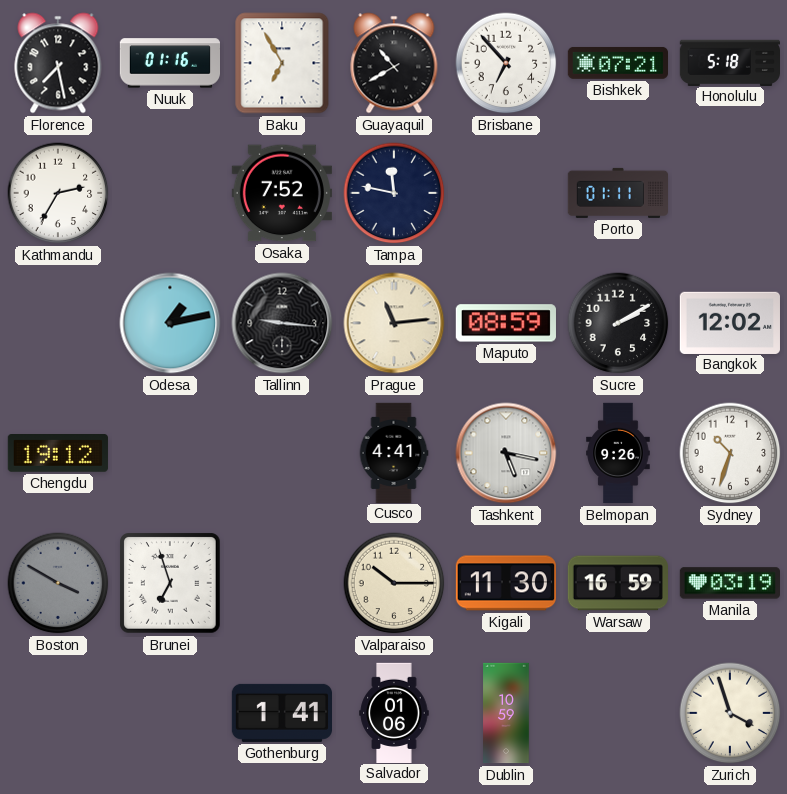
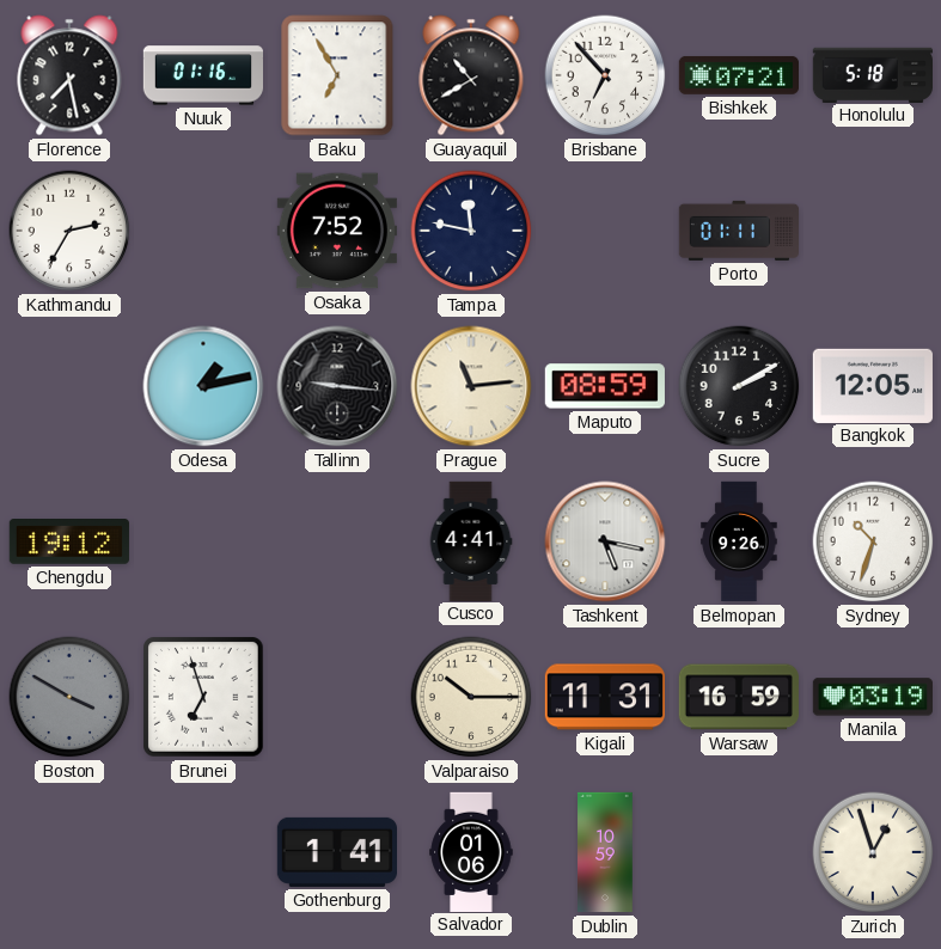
Bangkok: 12:02 -> 12:05
Kigali: 11:30 -> 11:31
Zurich: 3:57 -> 12:57
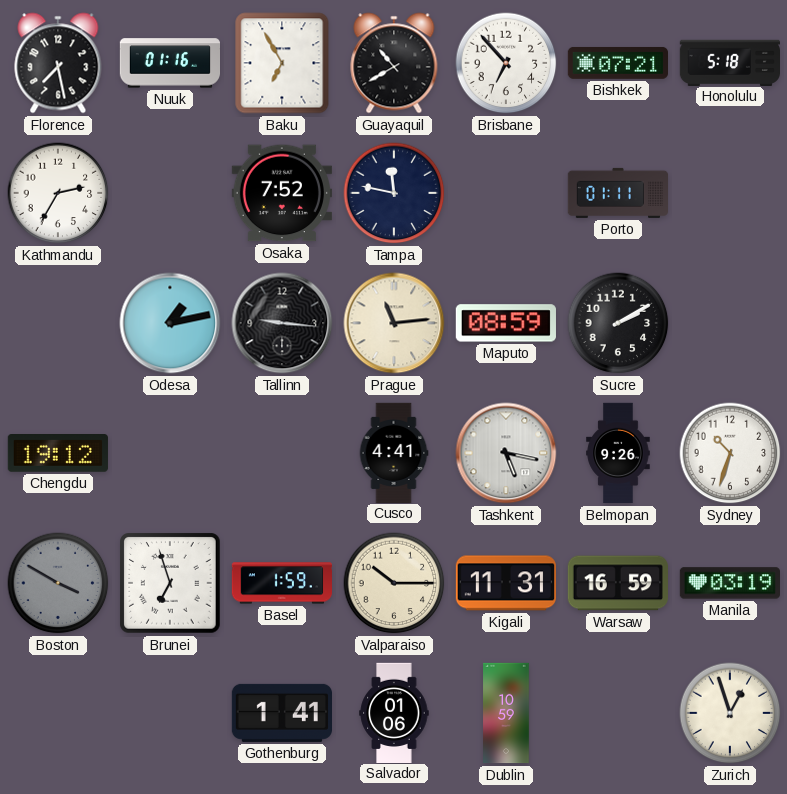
Bangkok: 12:05 -> none
Basel: none -> 1:59
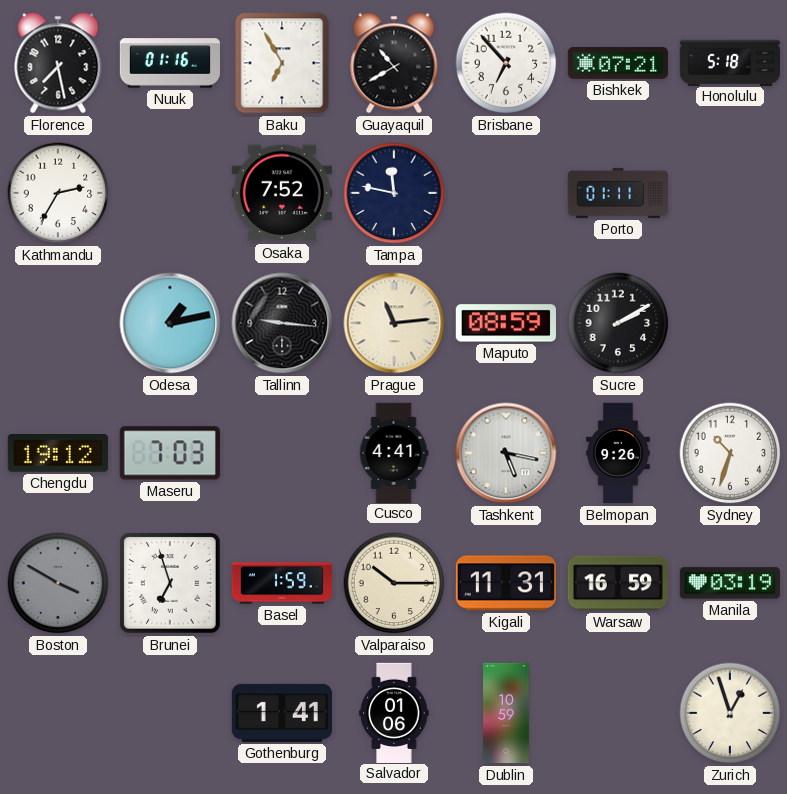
Maseru: none -> 7:03
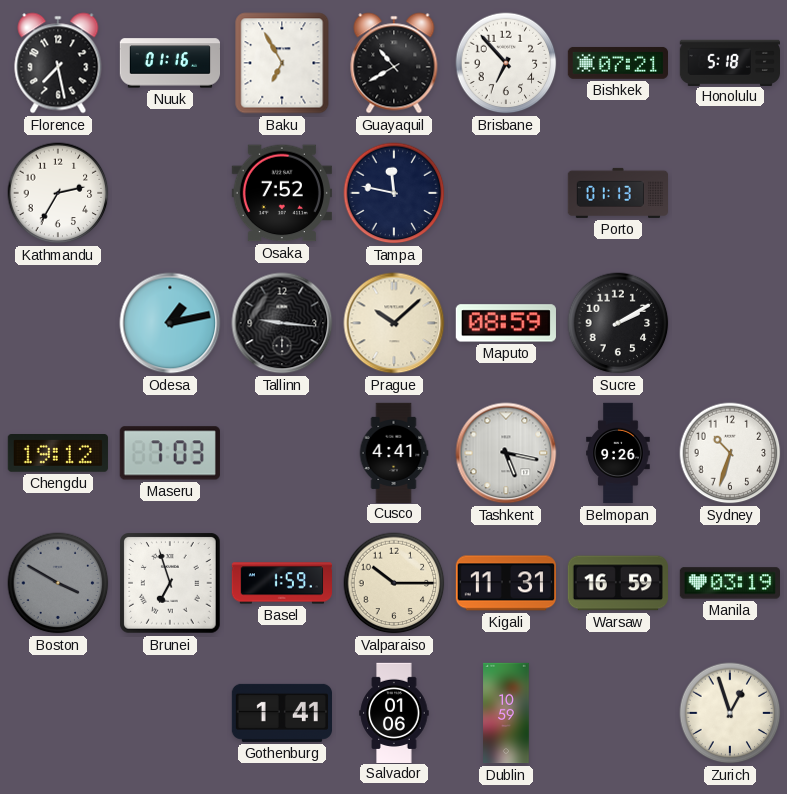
Porto: 01:11 -> 01:13
Prague: 11:14 -> 10:08
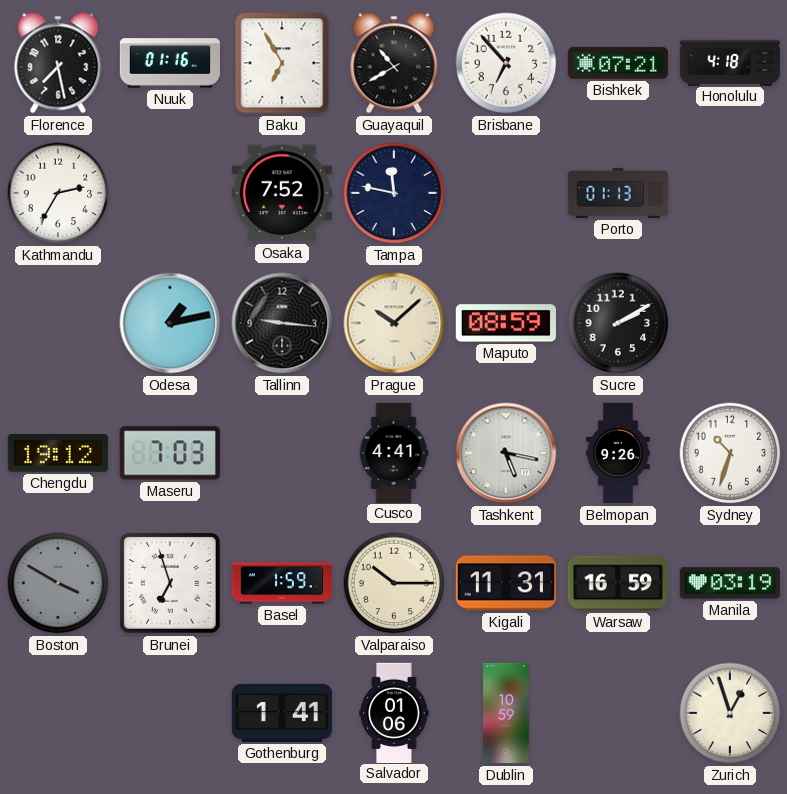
Honolulu: 5:18 -> 4:18
